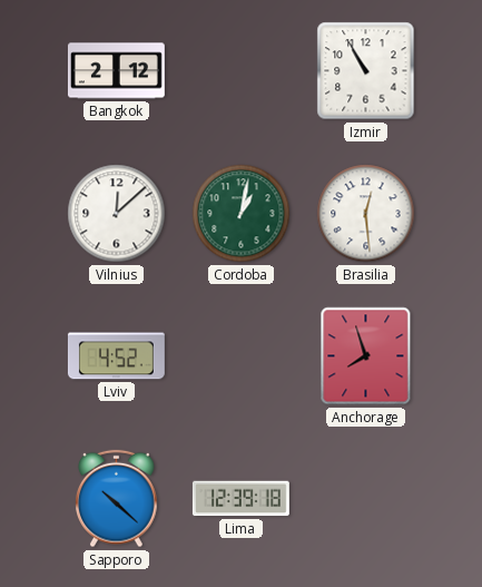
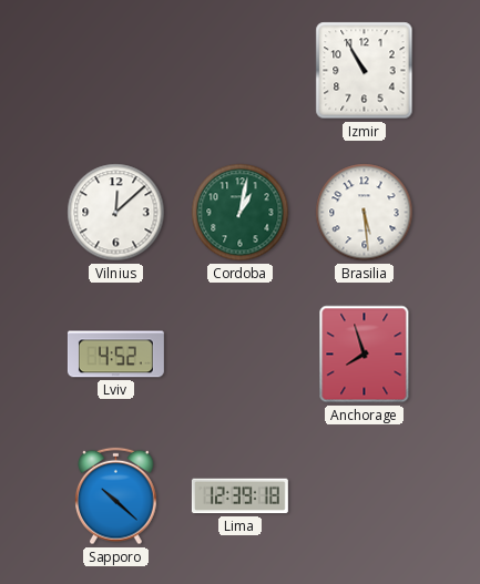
Bangkok: 2:12 -> none
Brasilia: 12:29 -> 5:29
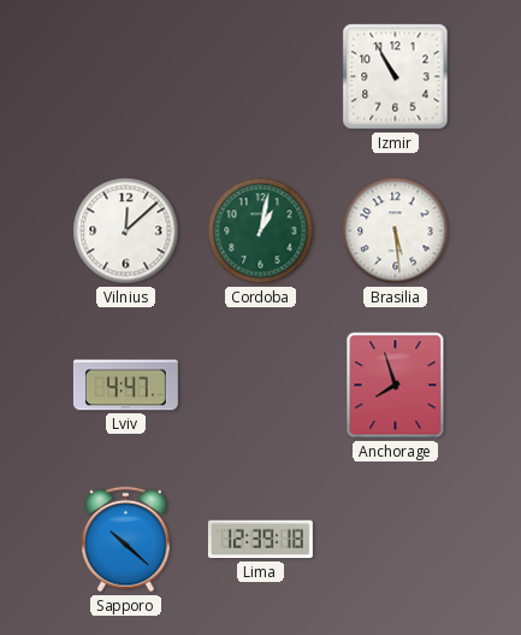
Lviv: 4:52 -> 4:47
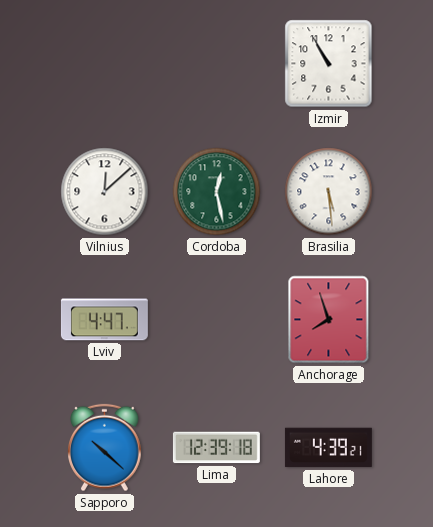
Cordoba: 1:02 -> 12:28
Lahore: none -> 4:39
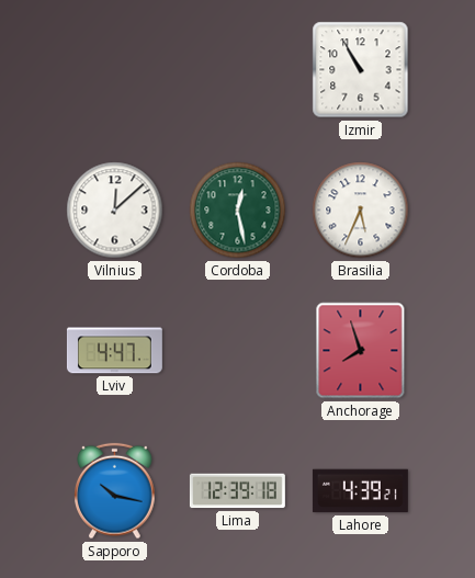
Brasilia: 5:29 -> 5:34
Sapporo: 10:22 -> 10:17
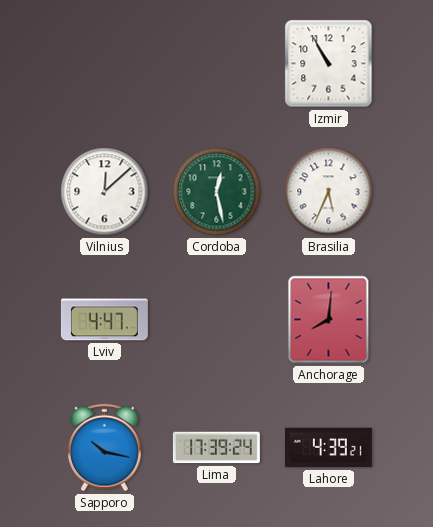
Anchorage: 7:57 -> 8:01
Lima: 12:39 -> 17:39
